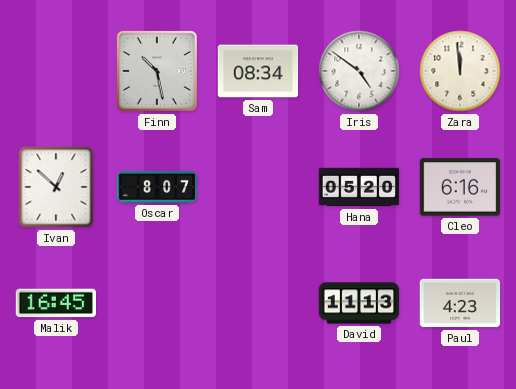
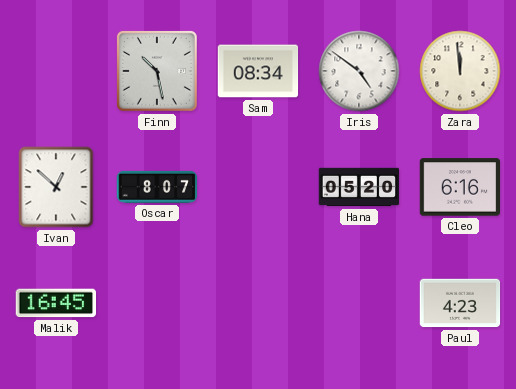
David: 11:13 -> none
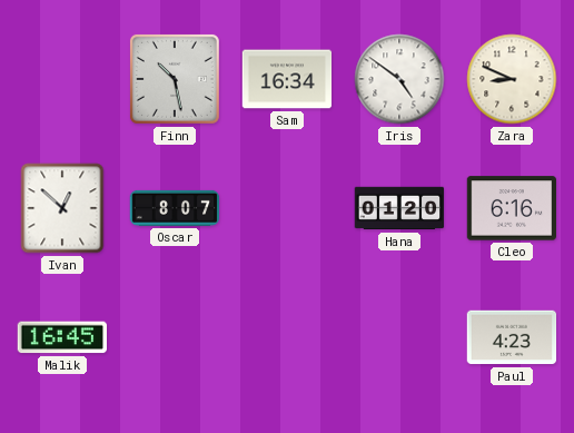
Sam: 08:34 -> 16:34
Zara: 11:59 -> 8:49
Hana: 05:20 -> 01:20
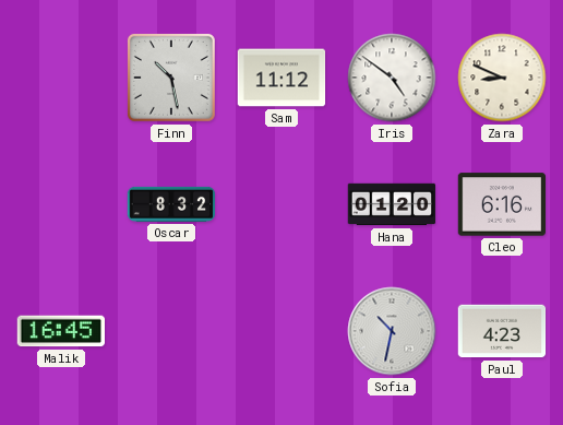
Sam: 16:34 -> 11:12
Ivan: 12:52 -> none
Oscar: 8:07 -> 8:32
Sofia: none -> 10:32
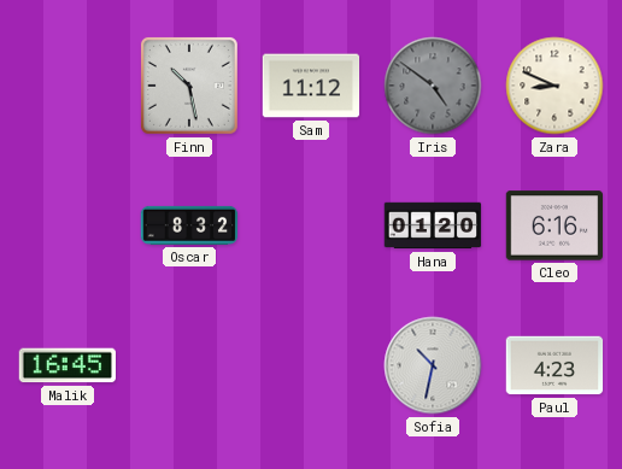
Iris dial: white -> grey
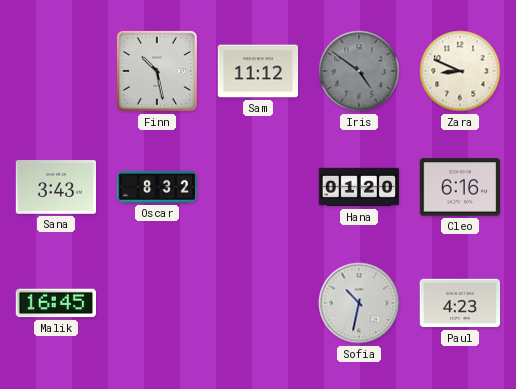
Sana: none -> 3:43
